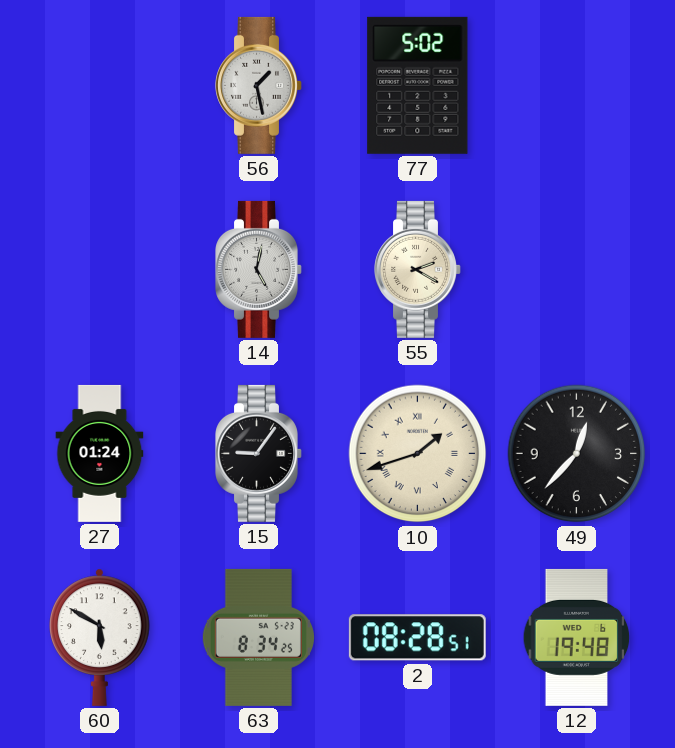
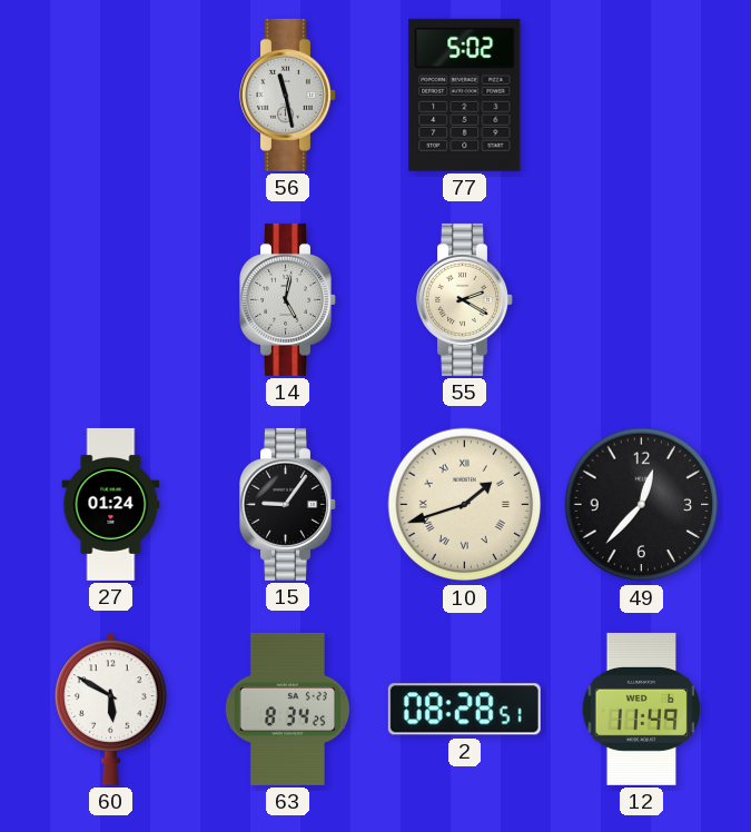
56: 1:28 -> 11:28
12: 19:48 -> 11:49
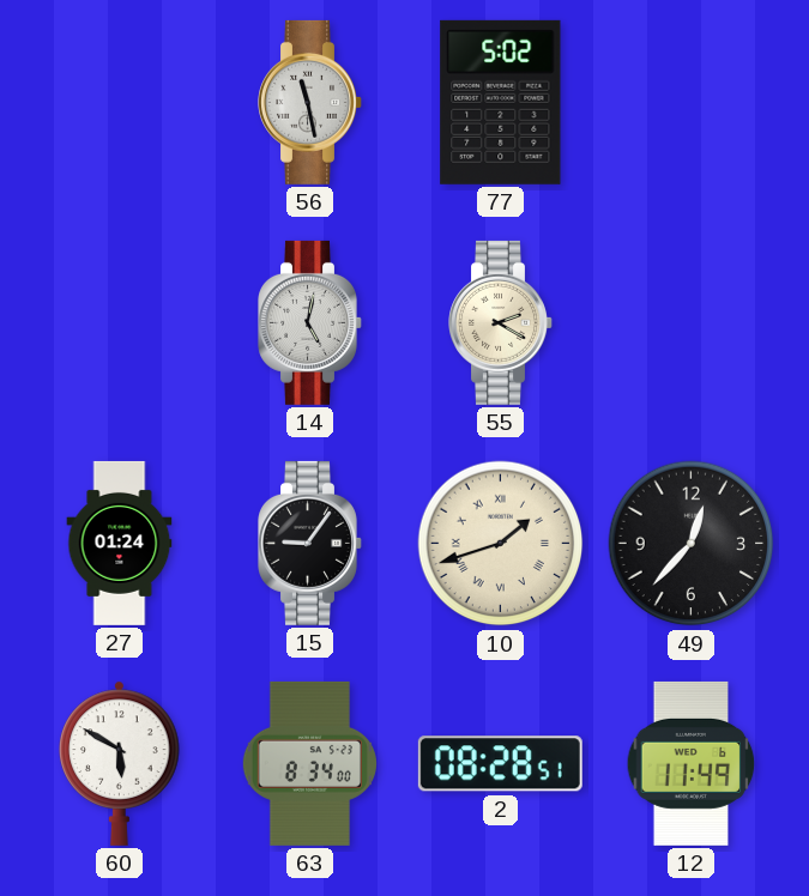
63: 8:34:25 -> 8:34:00
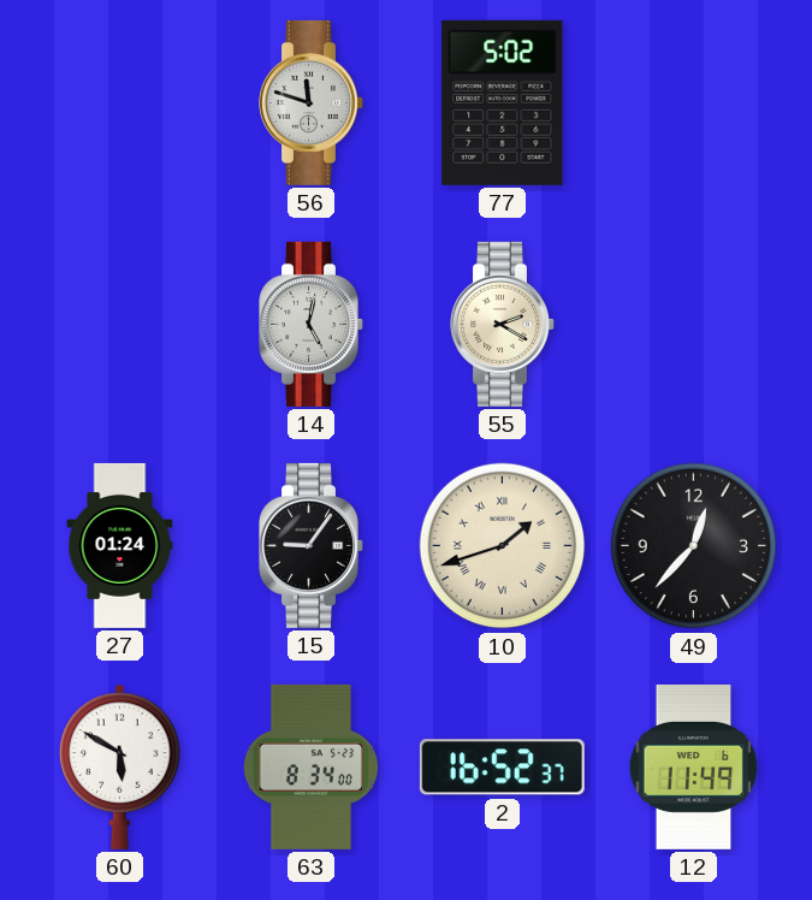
56: 11:28 -> 11:48
2: 08:28 -> 16:52
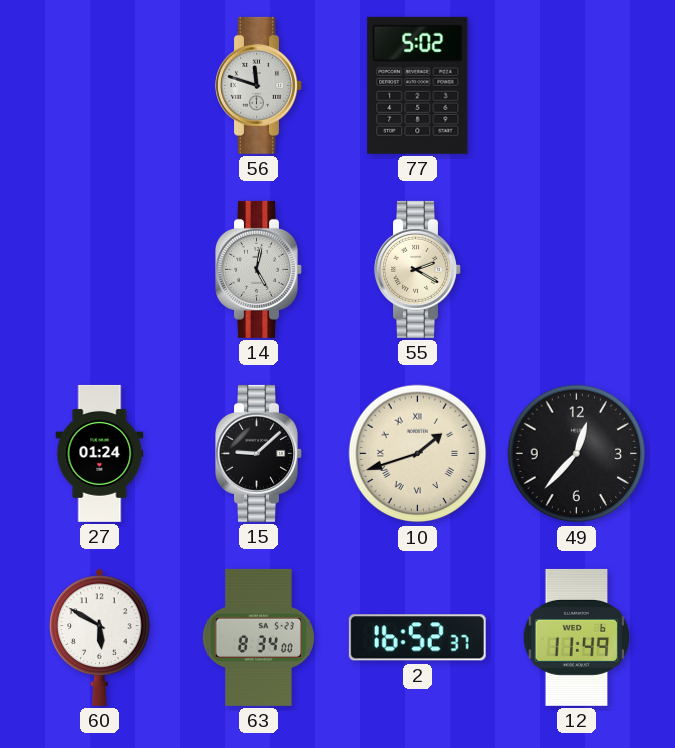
15: 9:06 -> 9:08
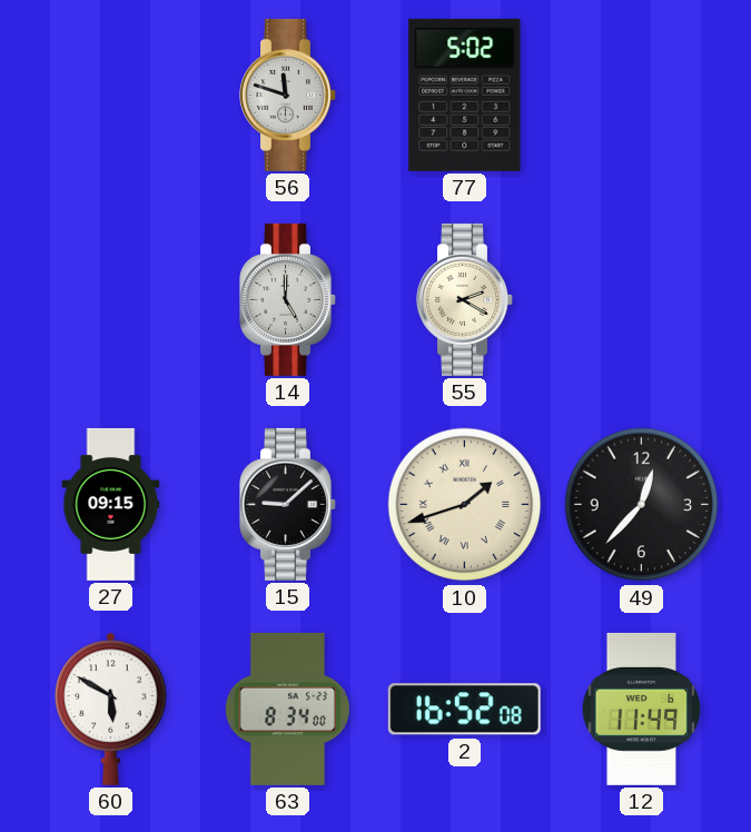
14: 5:02 -> 5:00
27: 01:24 -> 09:15
2: 16:52:37 -> 16:52:08
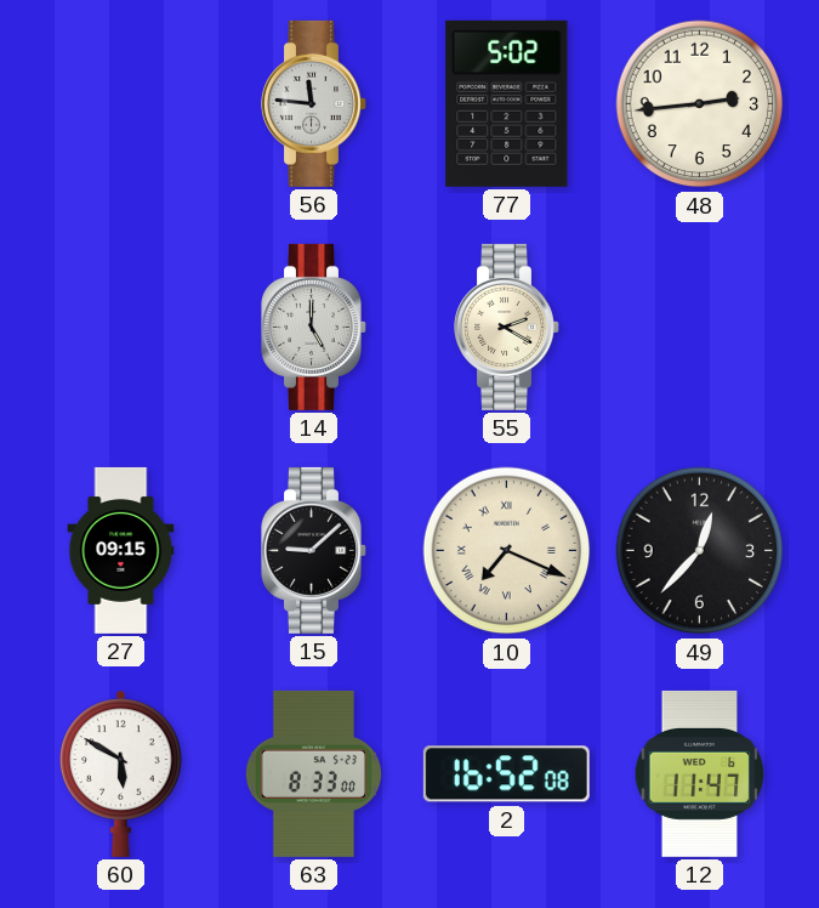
56: 11:48 -> 11:46
48: none -> 2:44
10: 1:42 -> 7:19
63: 8:34 -> 8:33
12: 11:49 -> 11:47
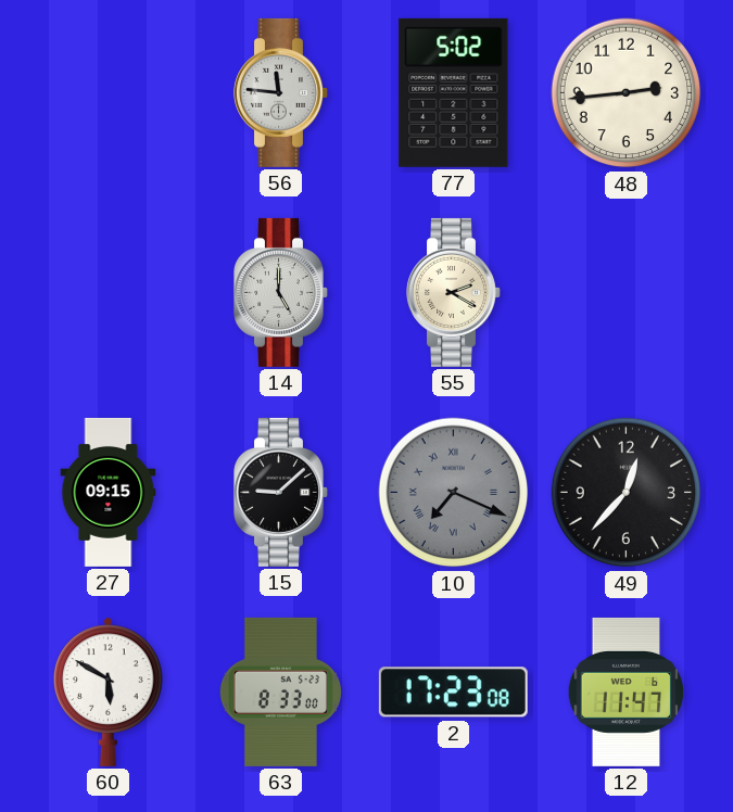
10 dial: cream -> grey
2: 16:52 -> 17:23
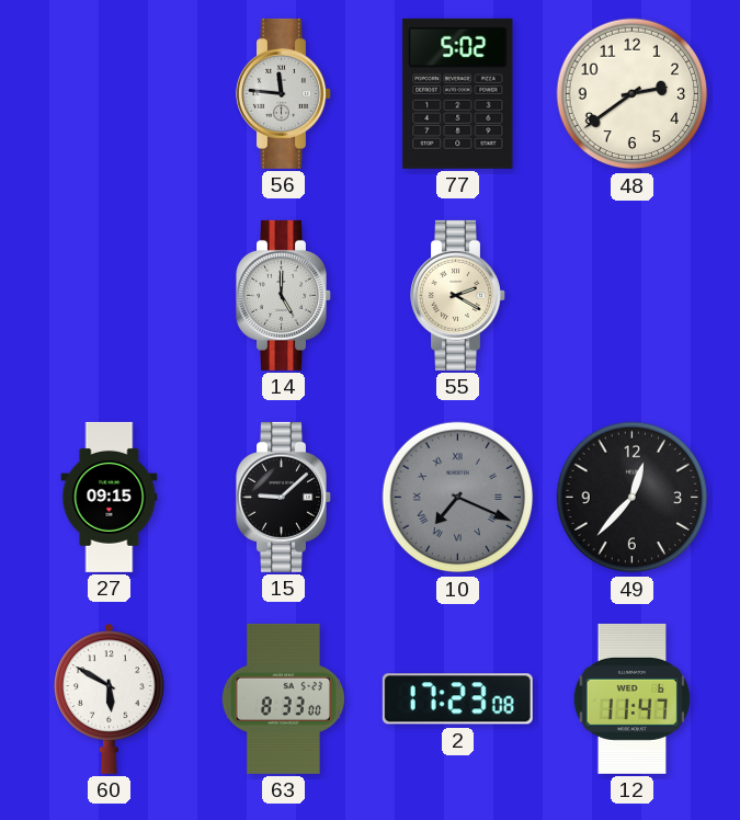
48: 2:44 -> 2:39
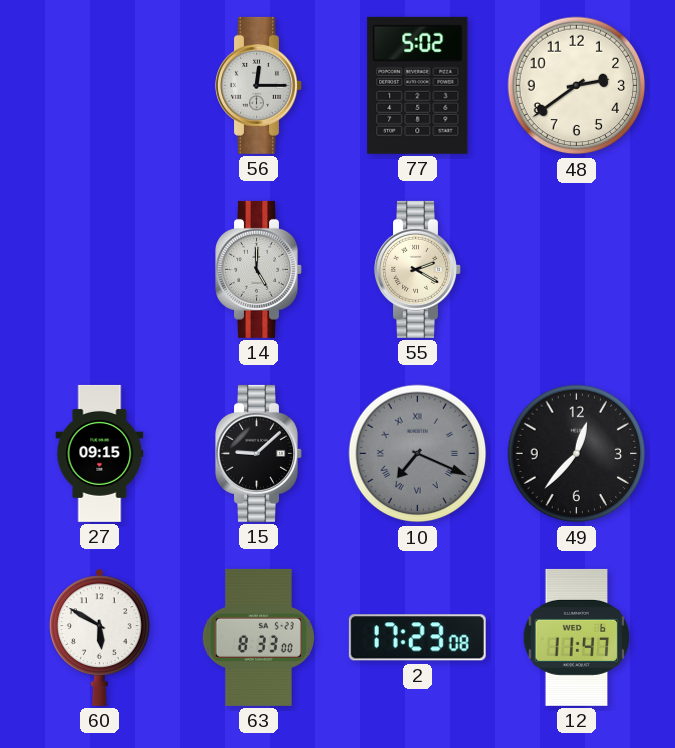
56: 11:46 -> 12:15
